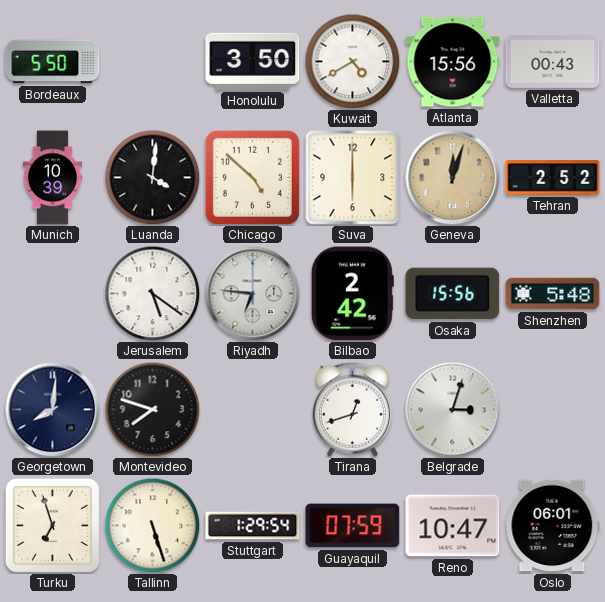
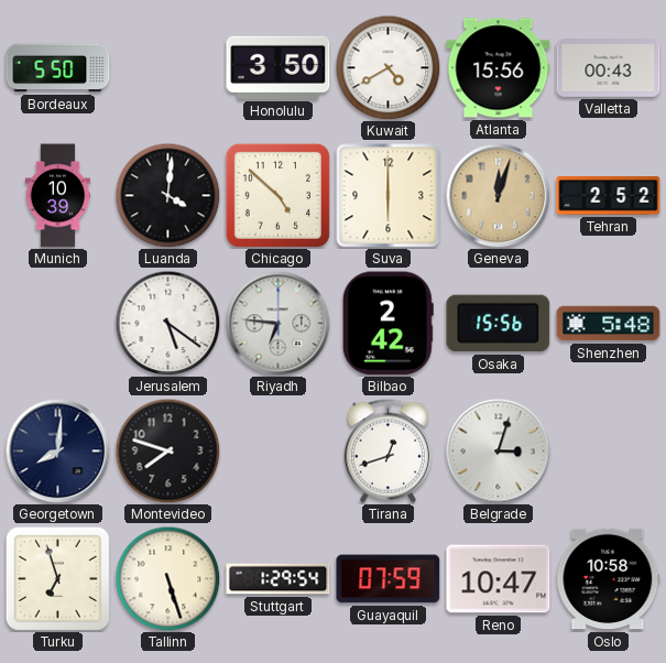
Oslo: 06:01 -> 10:58
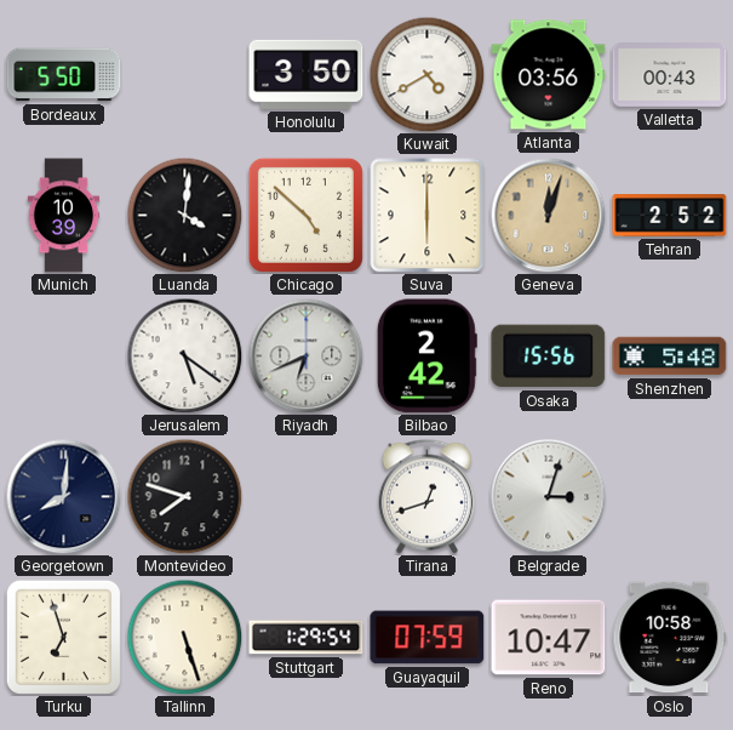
Atlanta: 15:56 -> 03:56
Riyadh: 6:46 -> 6:41
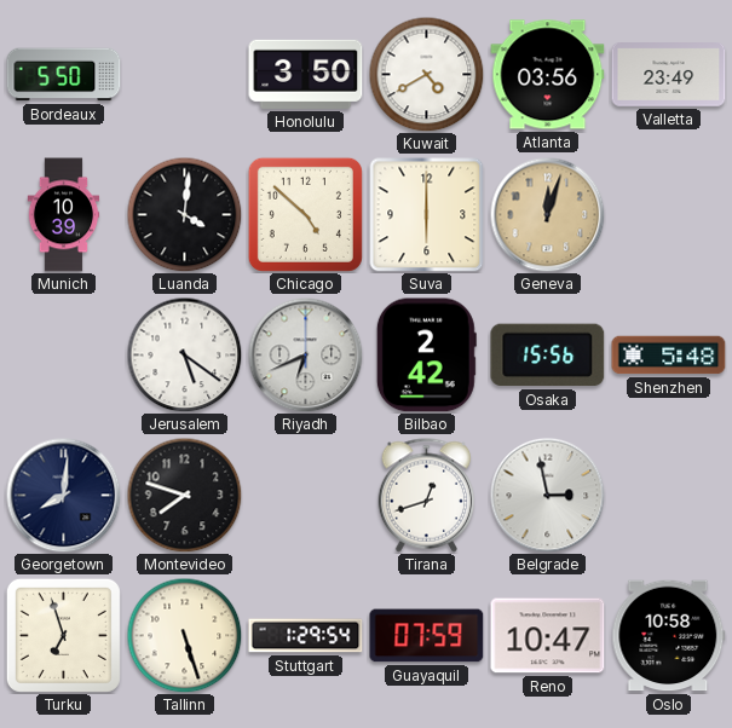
Valletta: 00:43 -> 23:49
Tehran: 2:52 -> none
Belgrade: 3:03 -> 2:58
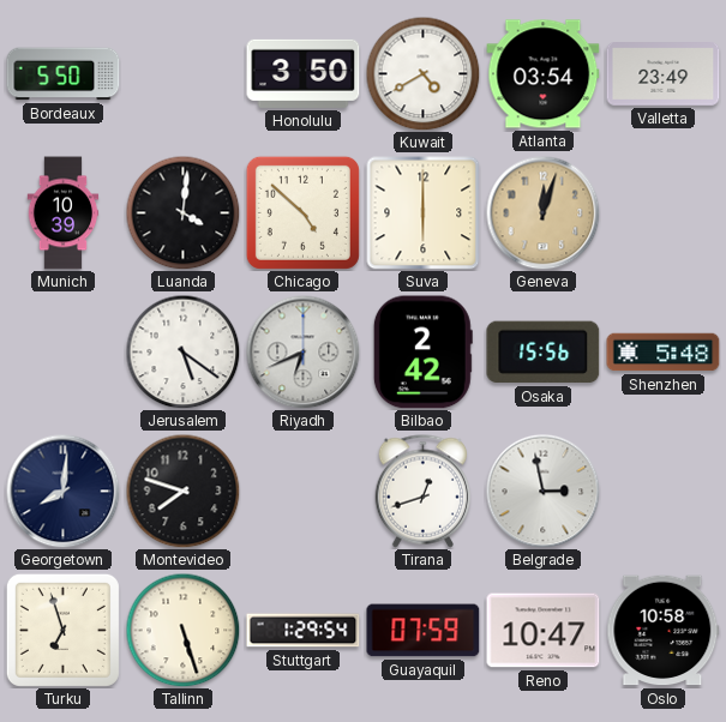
Atlanta: 03:56 -> 03:54
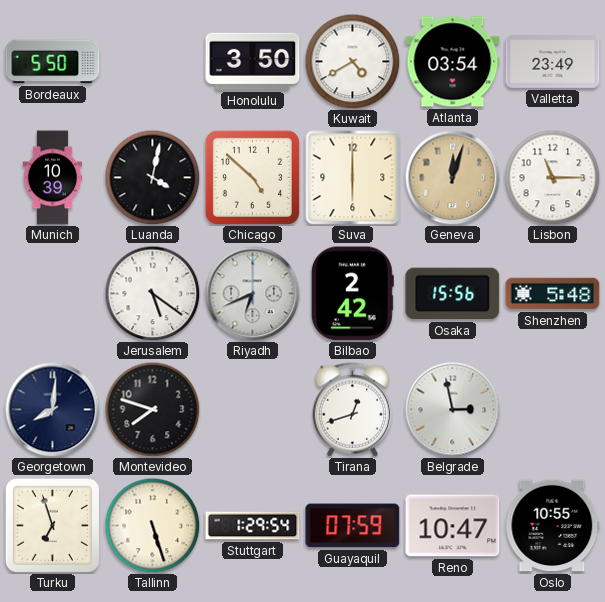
Luanda: 4:01 -> 4:02
Lisbon: none -> 11:15
Oslo: 10:58 -> 10:55
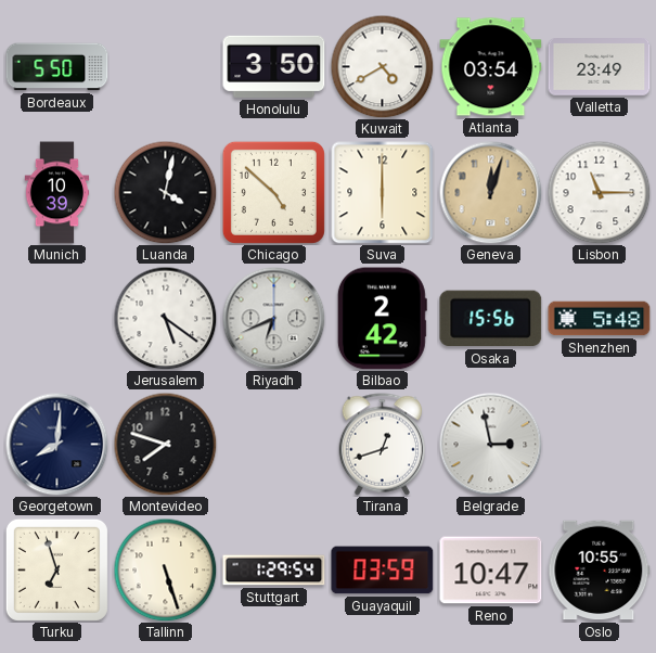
Guayaquil: 07:59 -> 03:59
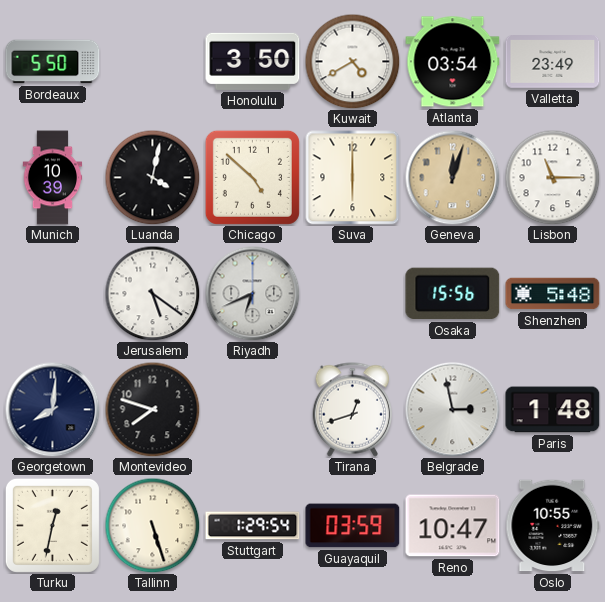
Bilbao: 2:42 -> none
Paris: none -> 1:48
Turku: 6:57 -> 12:32
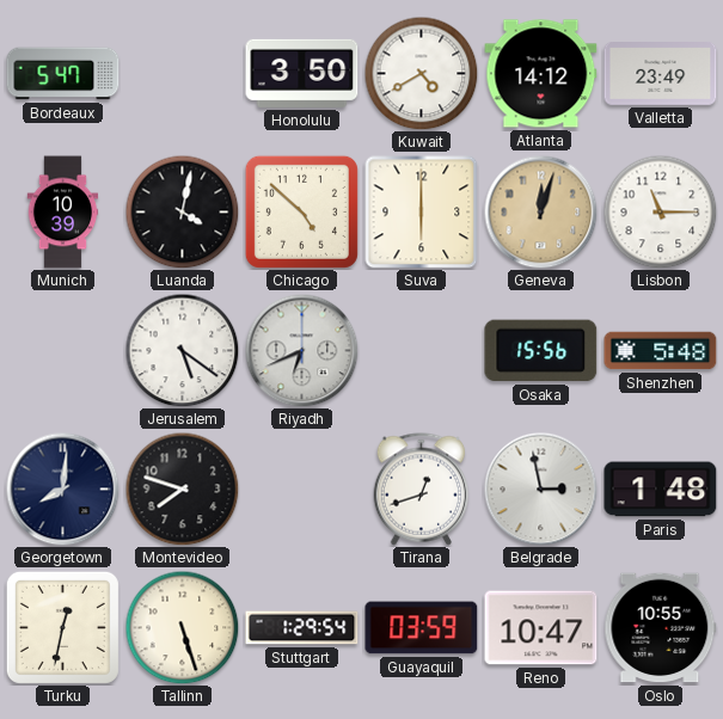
Bordeaux: 5:50 -> 5:47
Atlanta: 03:54 -> 14:12
